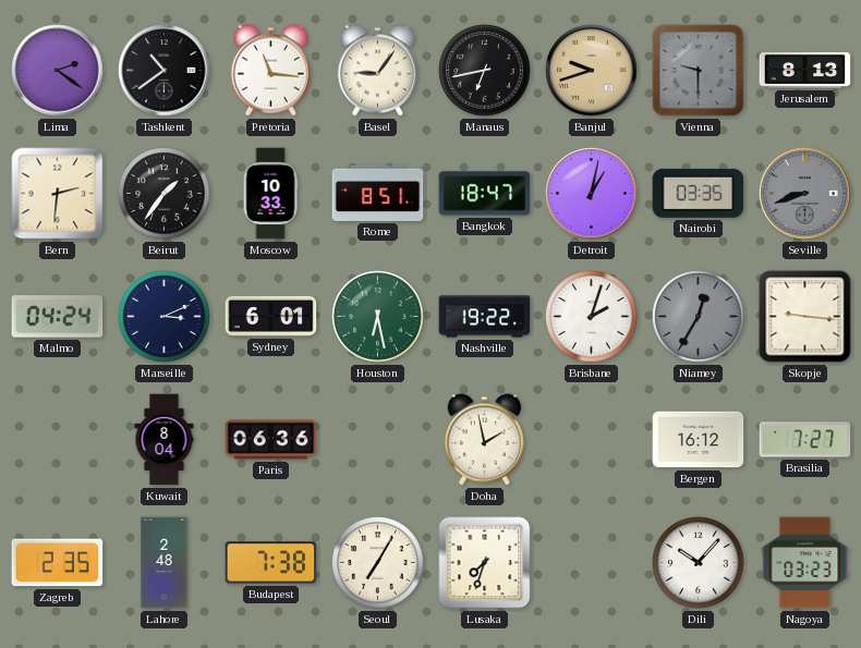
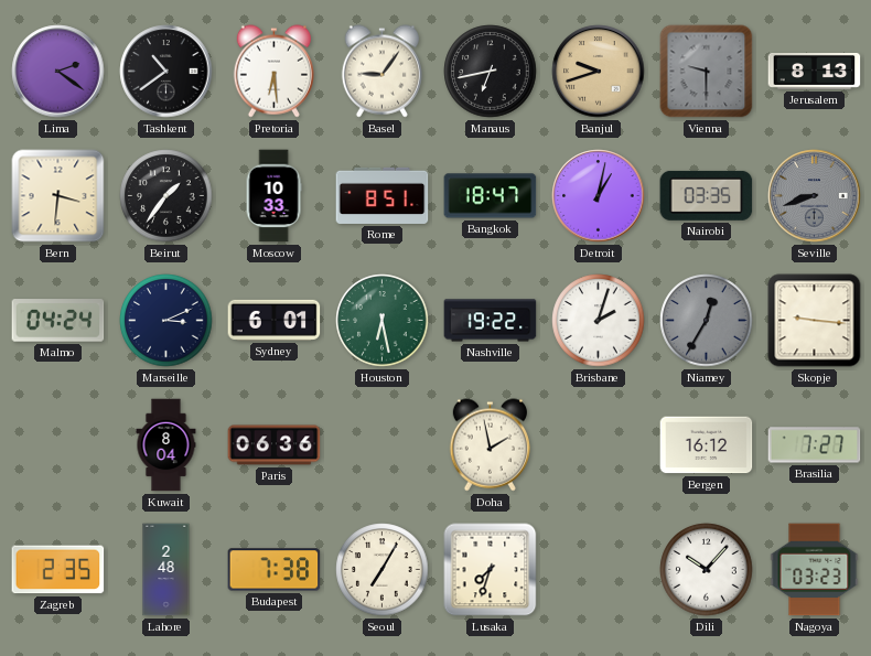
Pretoria: 11:16 -> 6:29
Bern: 2:31 -> 3:31
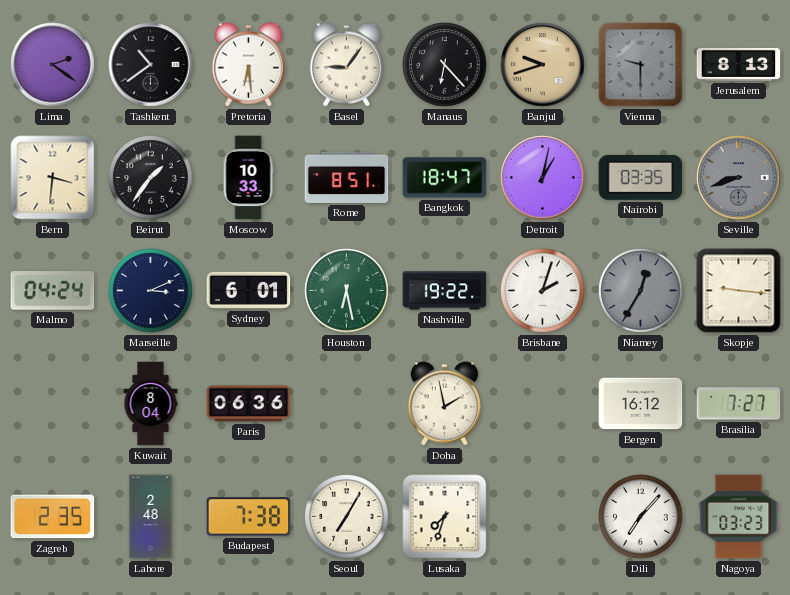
Manaus: 6:43 -> 6:23
Dili: 10:07 -> 7:07
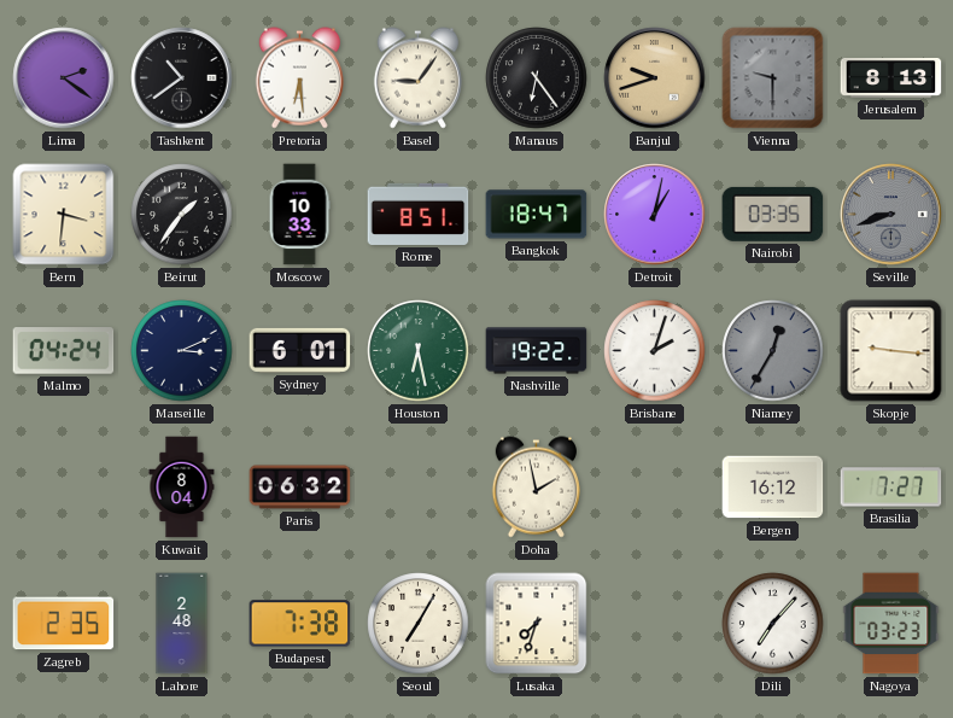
Manaus: 6:23 -> 6:24
Paris: 06:36 -> 06:32
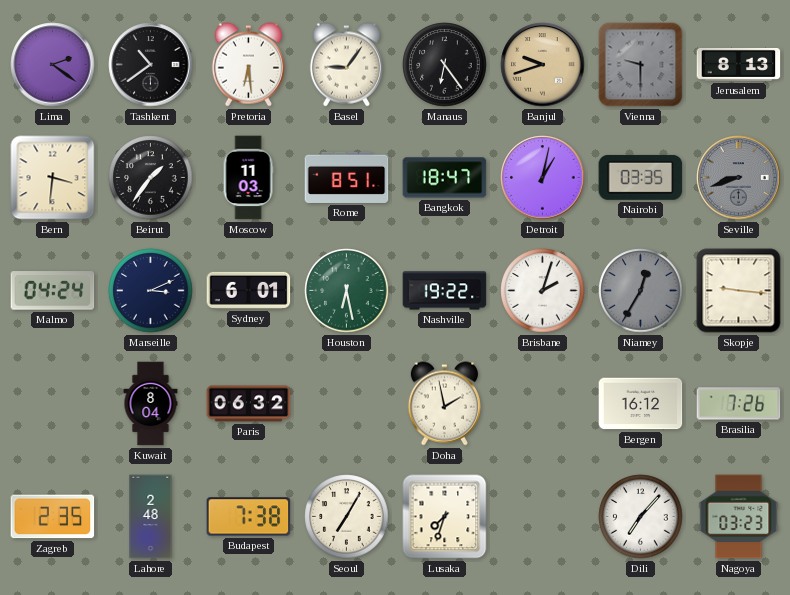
Moscow: 10:33 -> 11:03
Brasilia: 7:27 -> 7:26
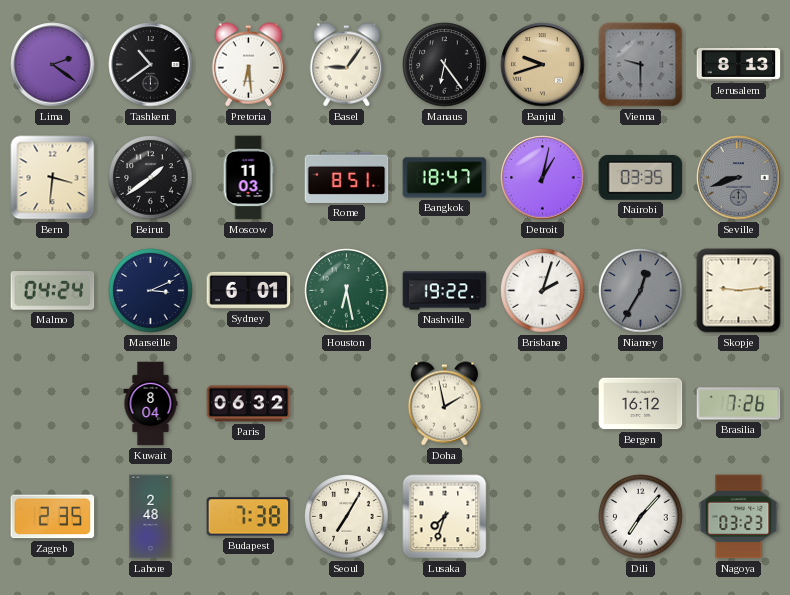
Beirut: 1:36 -> 1:39
Skopje: 9:16 -> 9:14
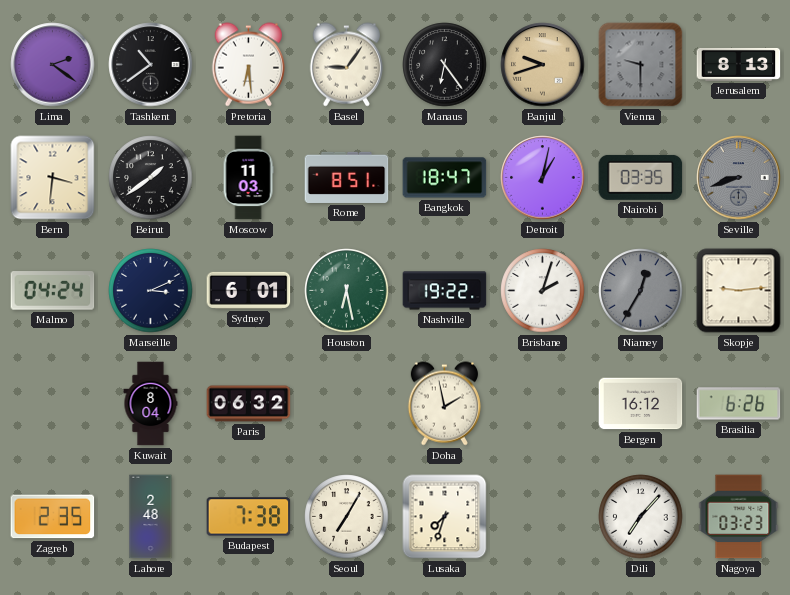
Brasilia: 7:26 -> 6:26
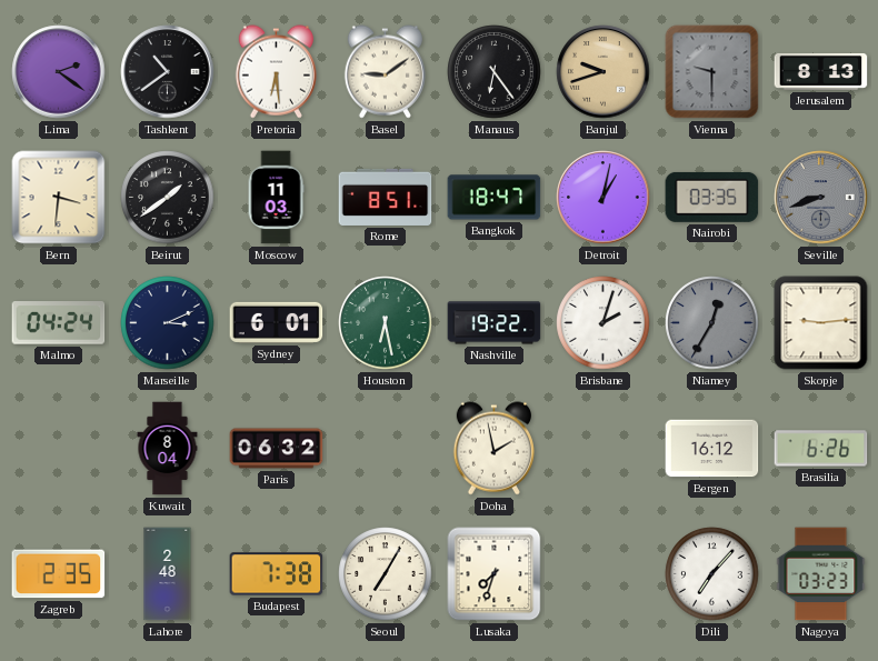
Basel: 9:06 -> 9:09
